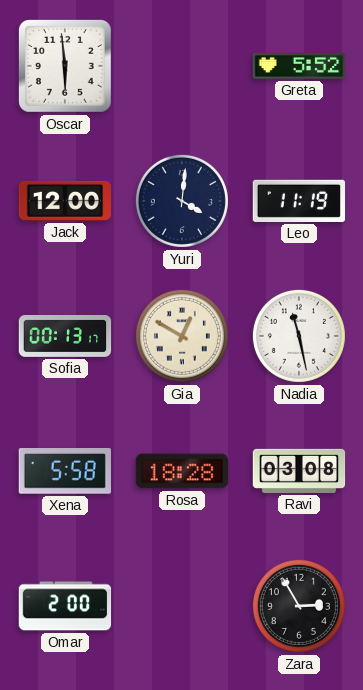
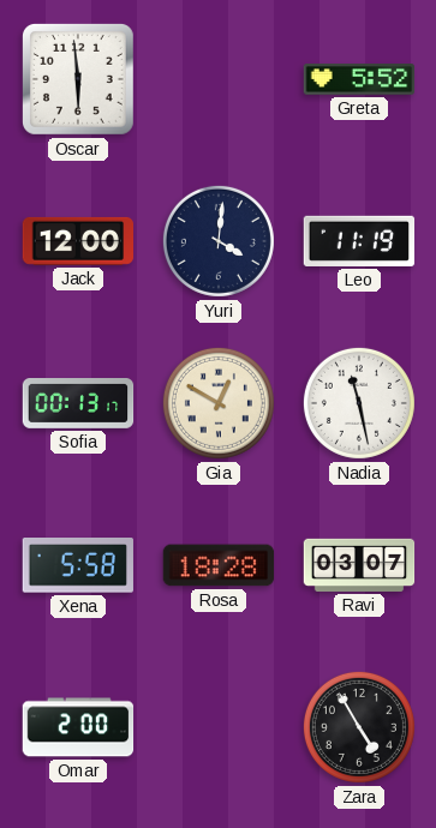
Ravi: 03:08 -> 03:07
Zara: 2:55 -> 4:55
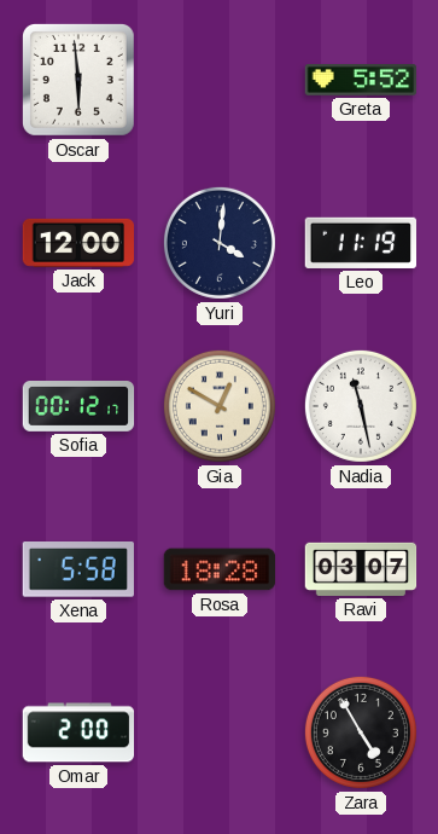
Sofia: 00:13 -> 00:12
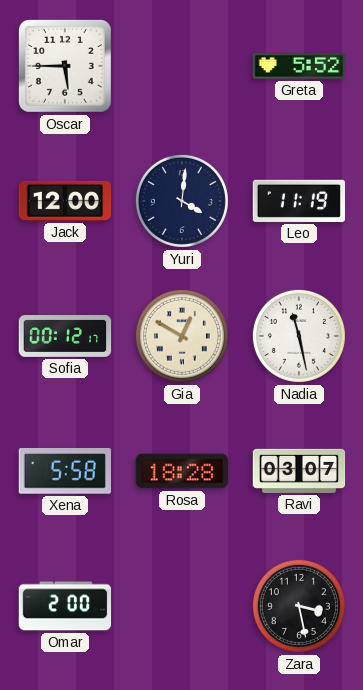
Oscar: 5:59 -> 5:45
Zara: 4:55 -> 3:28
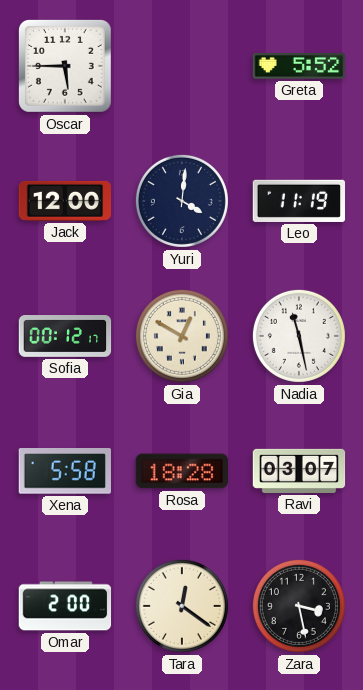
Tara: none -> 12:21
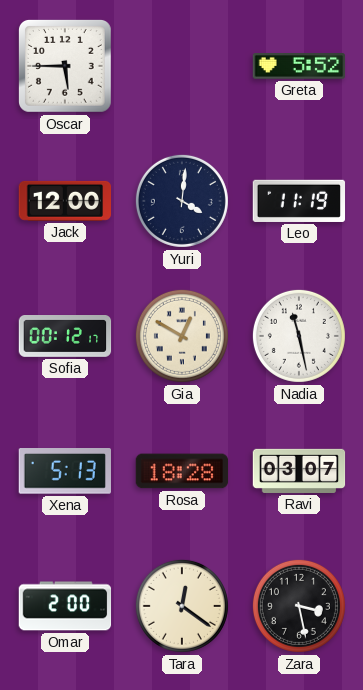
Xena: 5:58 -> 5:13
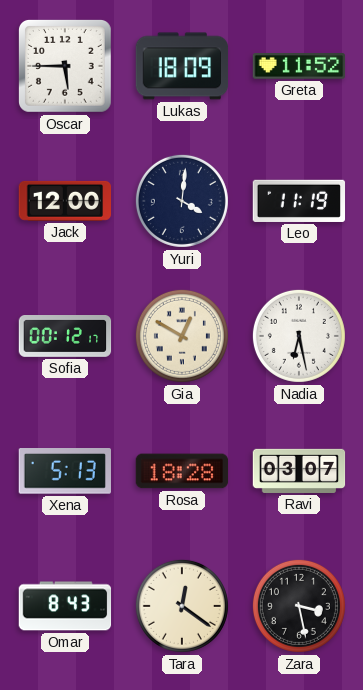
Lukas: none -> 18:09
Greta: 5:52 -> 11:52
Nadia: 11:28 -> 6:28
Omar: 2:00 -> 8:43
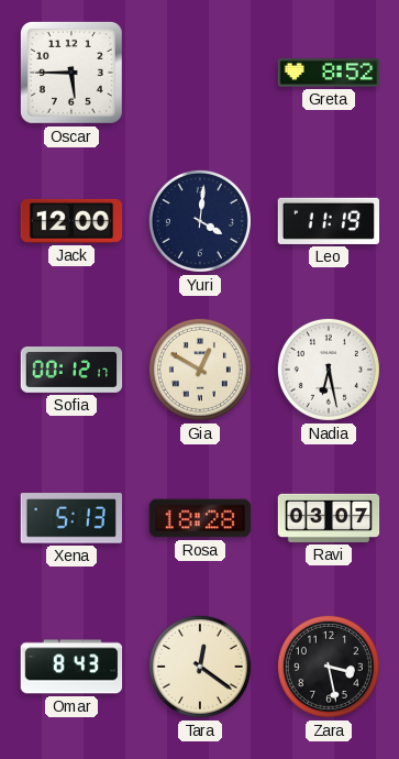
Lukas: 18:09 -> none
Greta: 11:52 -> 8:52
